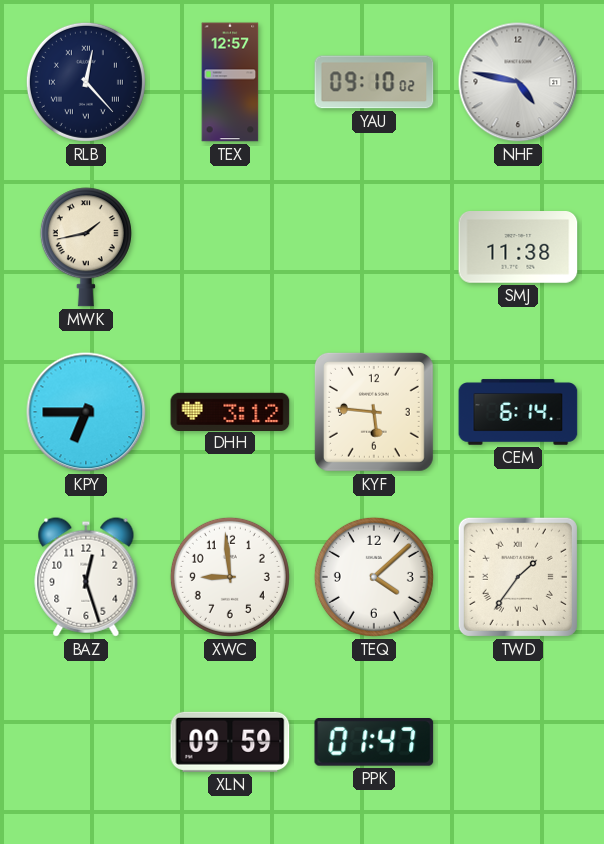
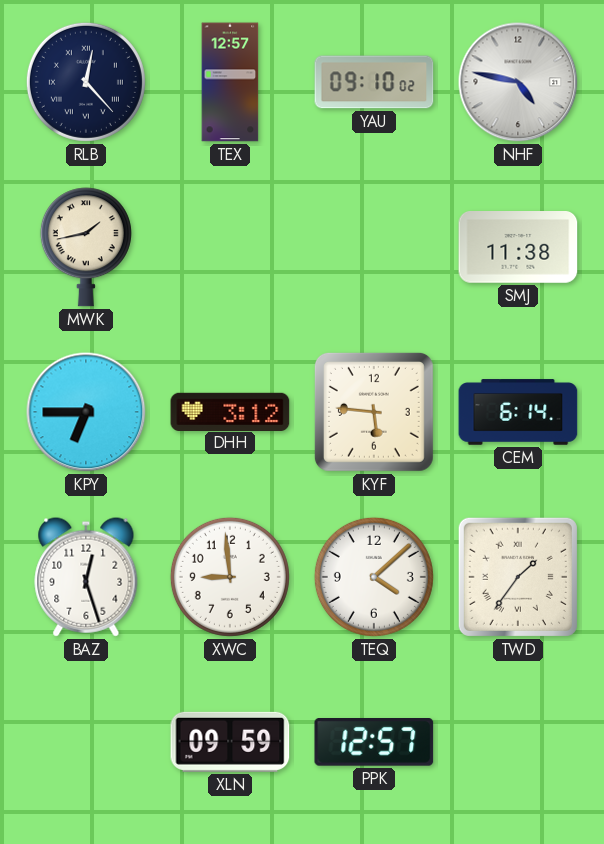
PPK: 01:47 -> 12:57
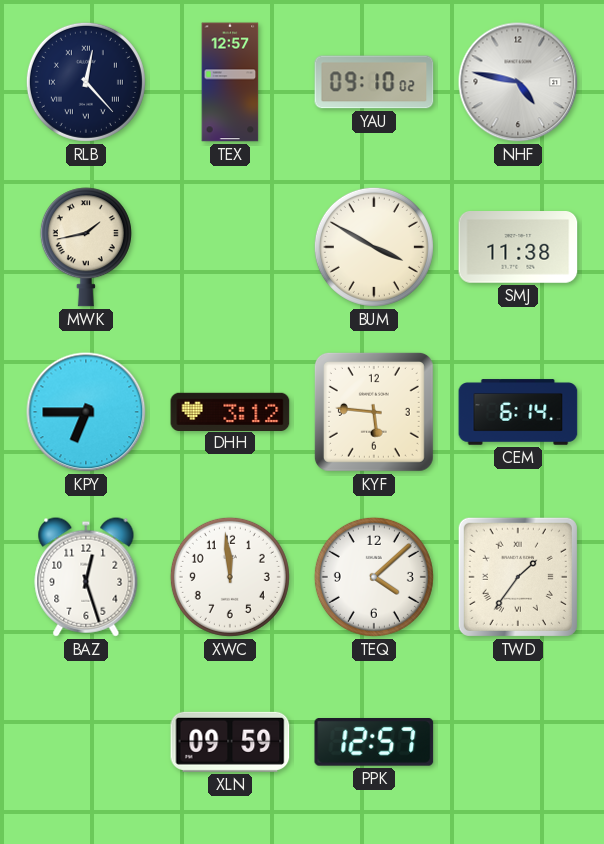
BUM: none -> 3:50
XWC: 8:59 -> 11:59
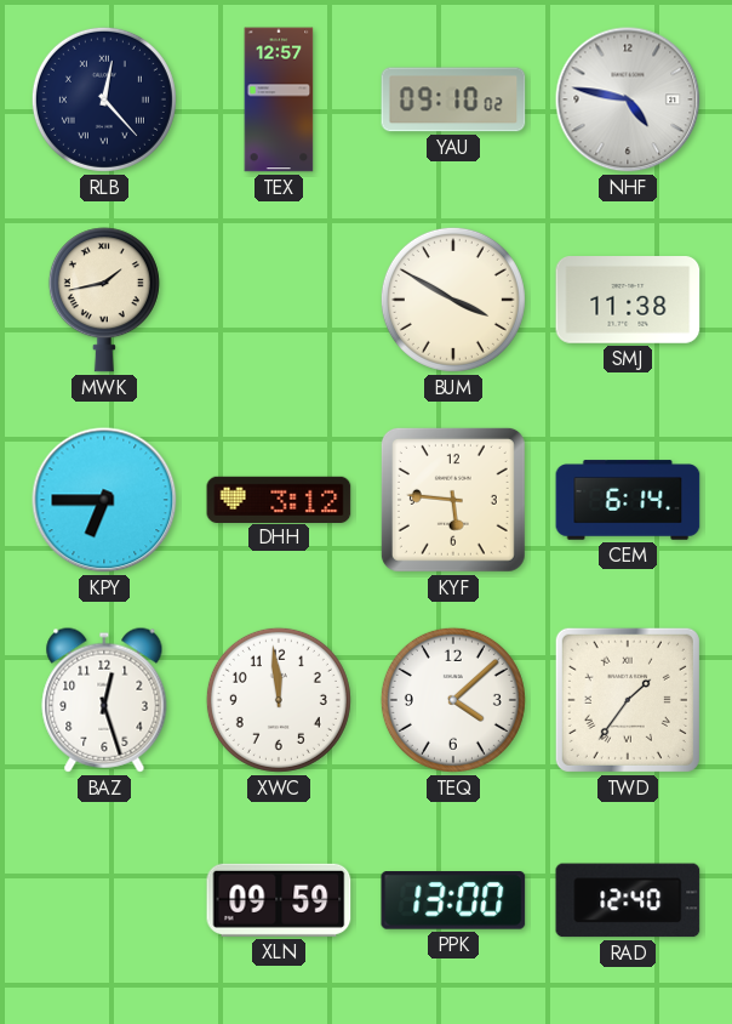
PPK: 12:57 -> 13:00
RAD: none -> 12:40
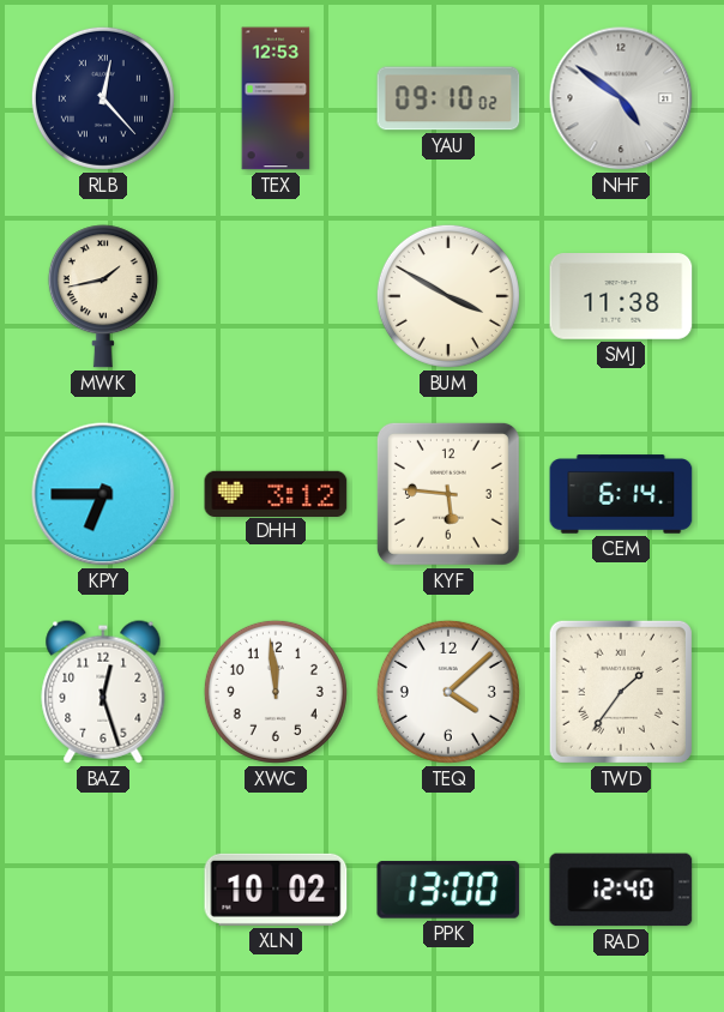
TEX: 12:57 -> 12:53
NHF: 4:47 -> 4:51
XLN: 09:59 -> 10:02
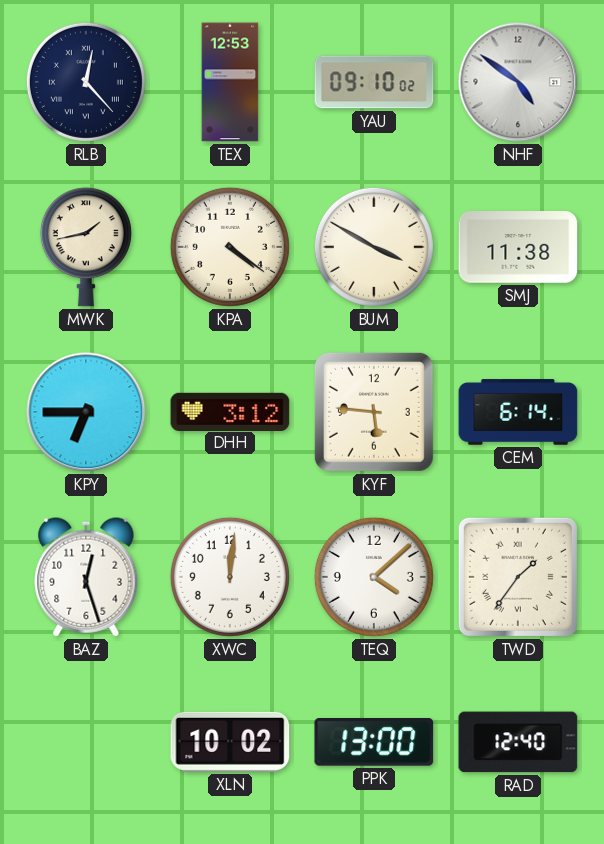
KPA: none -> 4:21
XWC: 11:59 -> 12:01
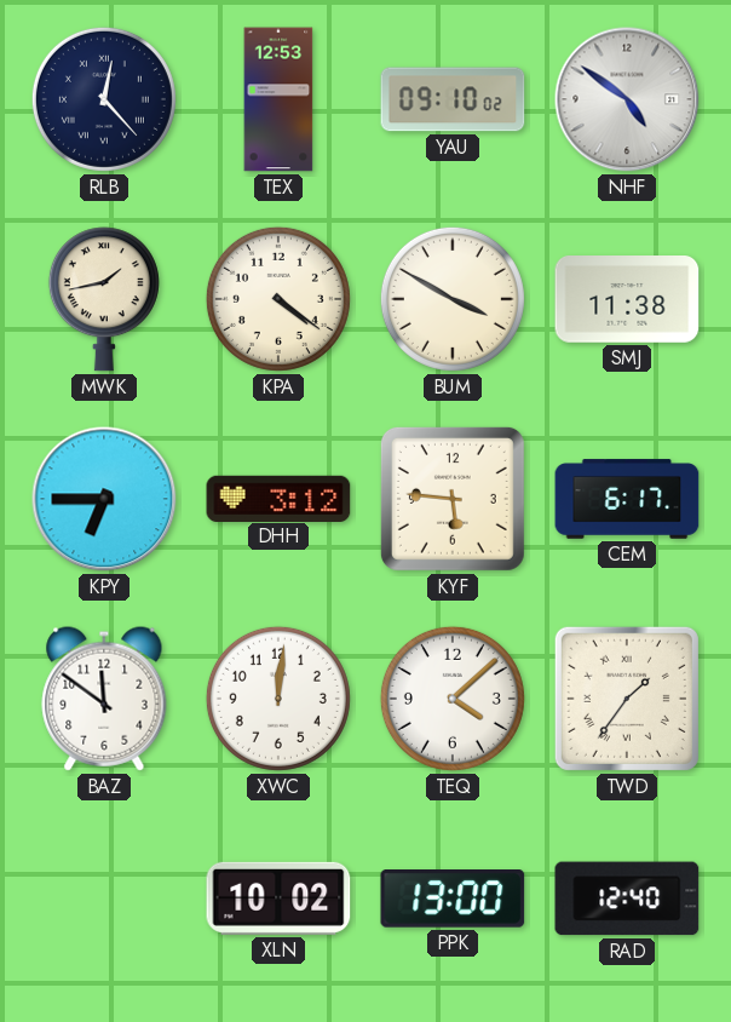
CEM: 6:14 -> 6:17
BAZ: 12:27 -> 11:51
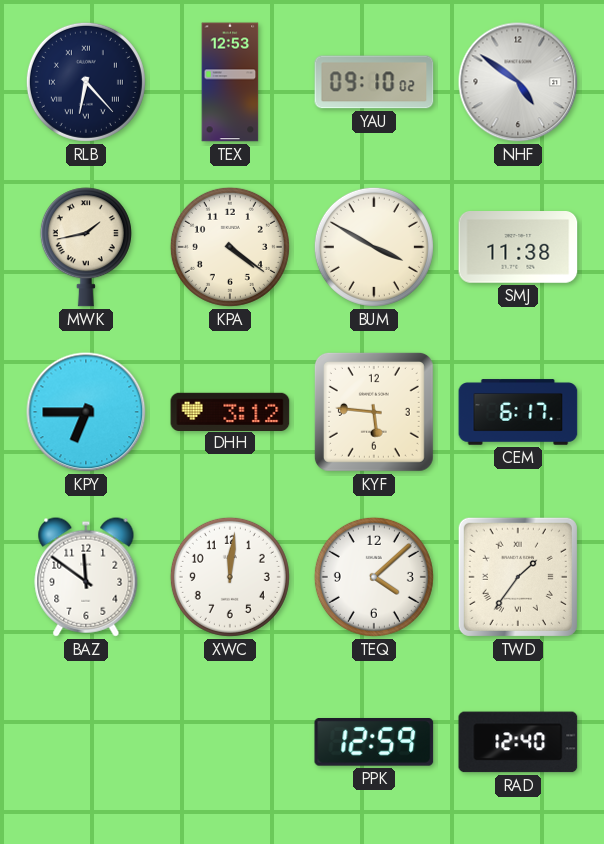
RLB: 12:23 -> 6:23
XLN: 10:02 -> none
PPK: 13:00 -> 12:59
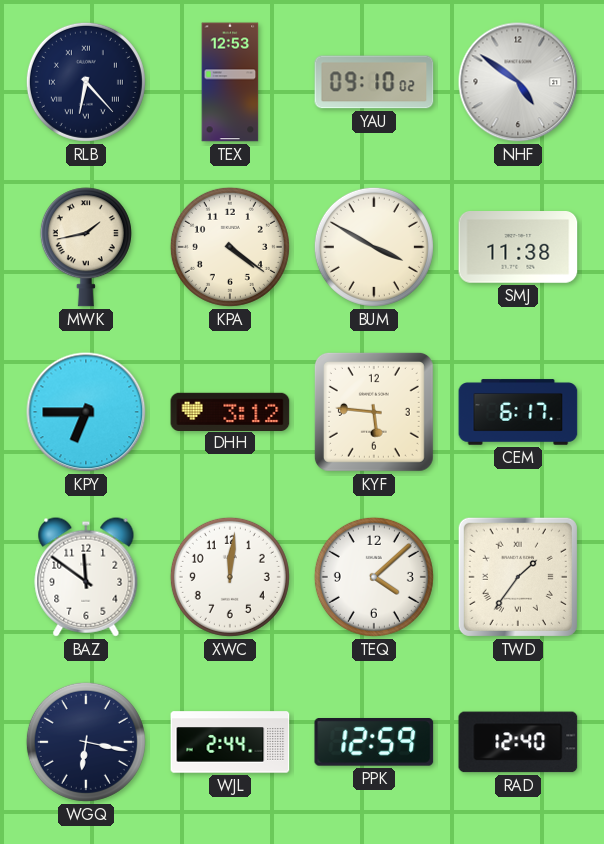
WGQ: none -> 6:17
WJL: none -> 2:44
